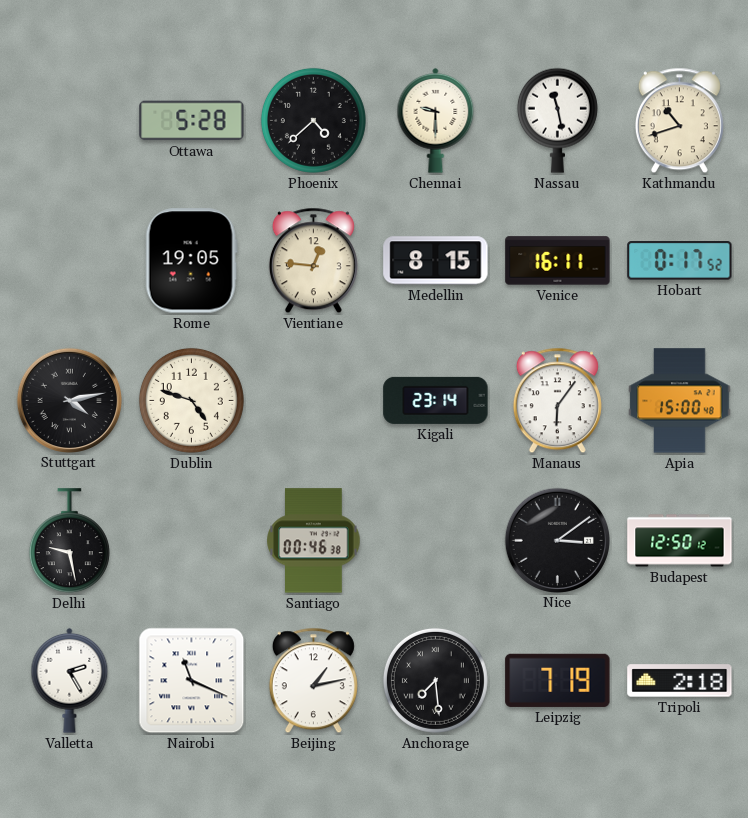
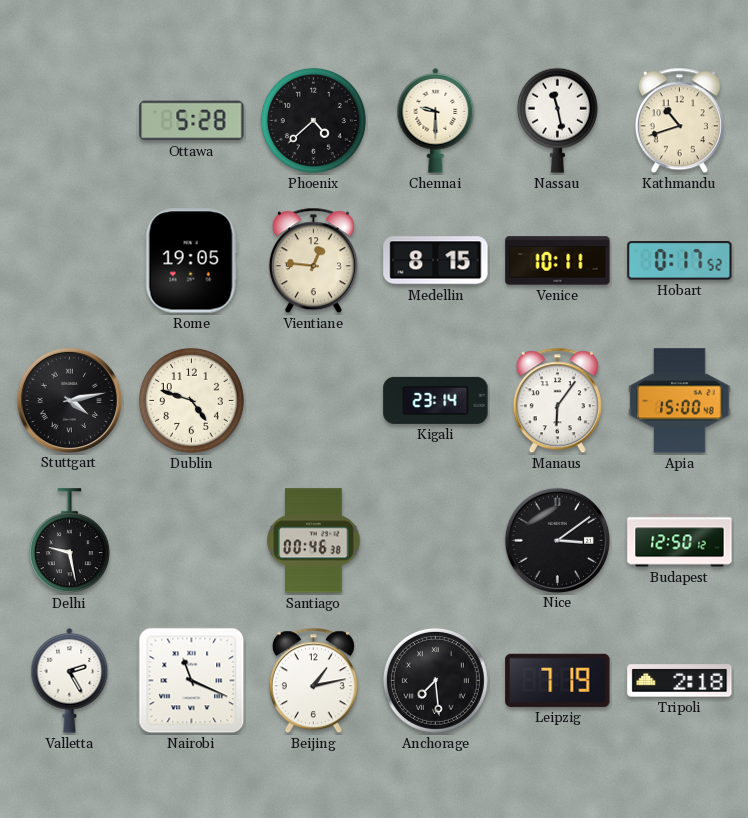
Venice: 16:11 -> 10:11
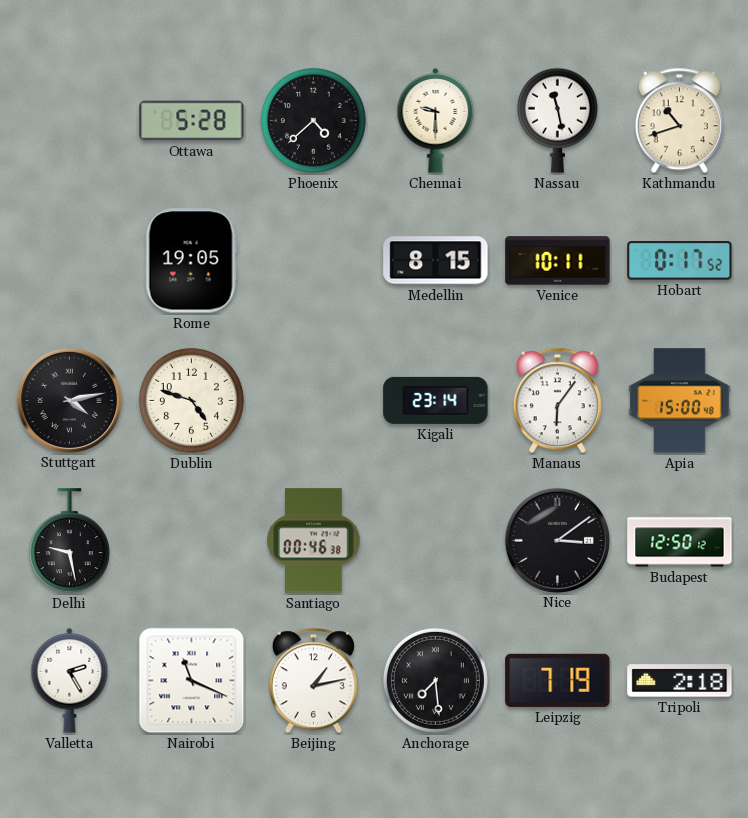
Vientiane: 12:46 -> none
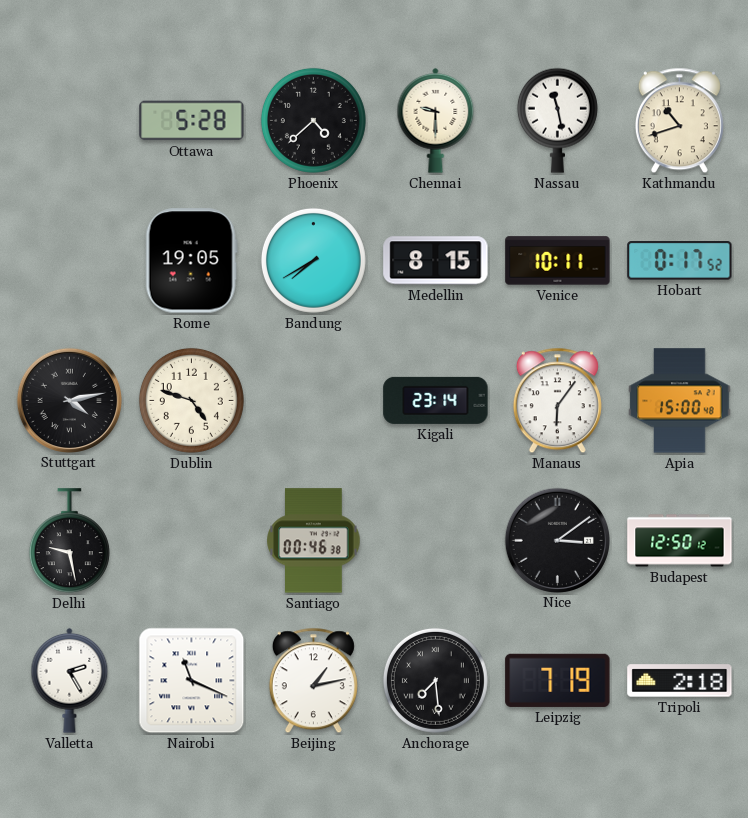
Bandung: none -> 7:40
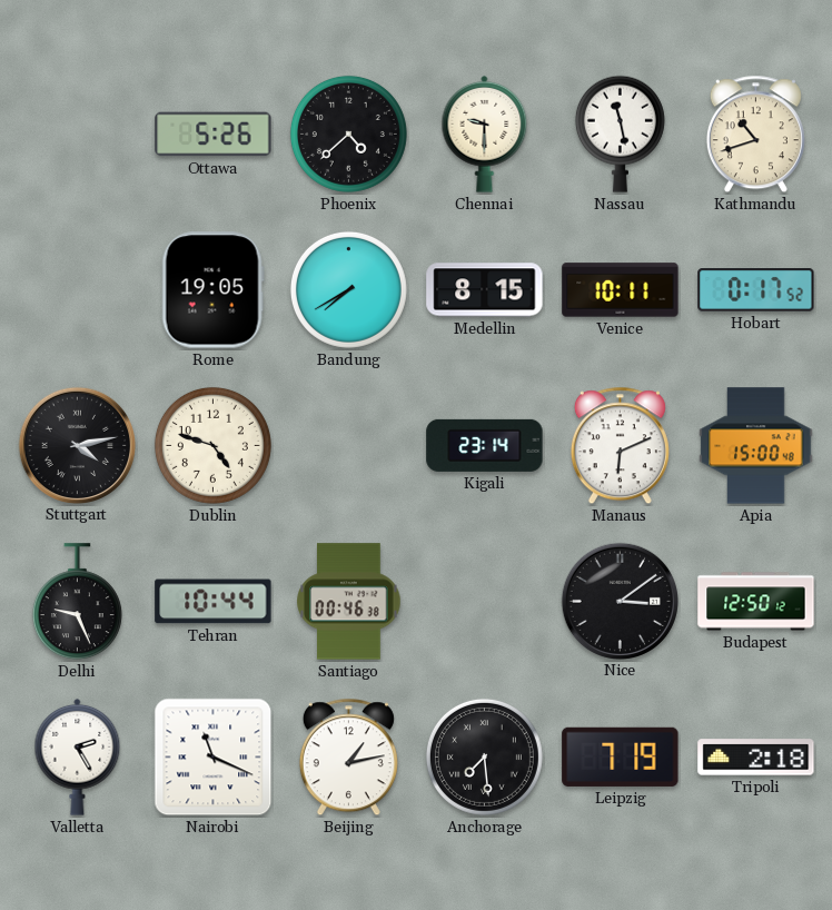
Ottawa: 5:28 -> 5:26
Manaus: 6:06 -> 6:11
Delhi: 9:28 -> 9:26
Tehran: none -> 10:44
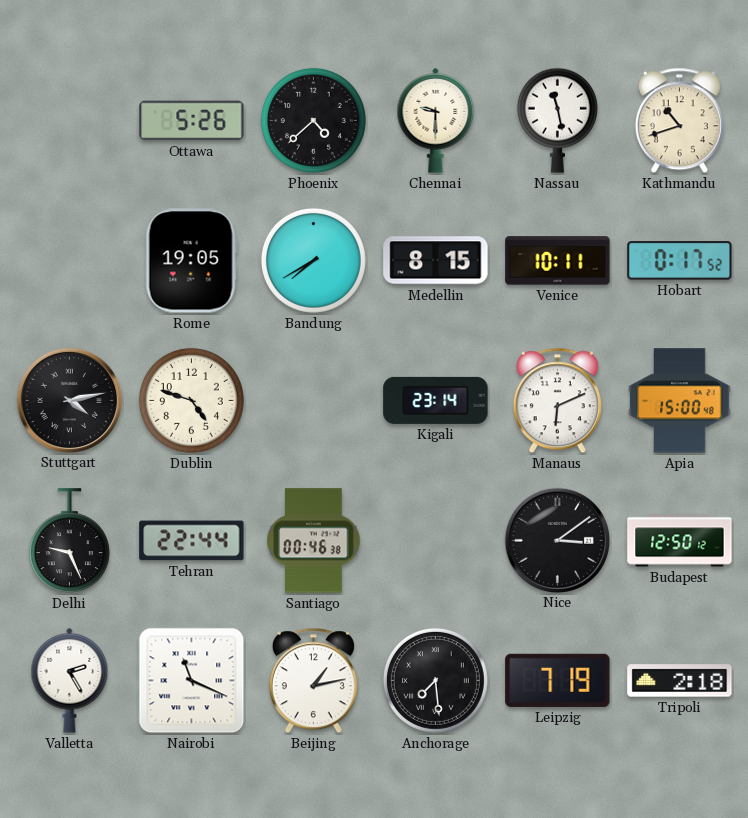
Tehran: 10:44 -> 22:44
